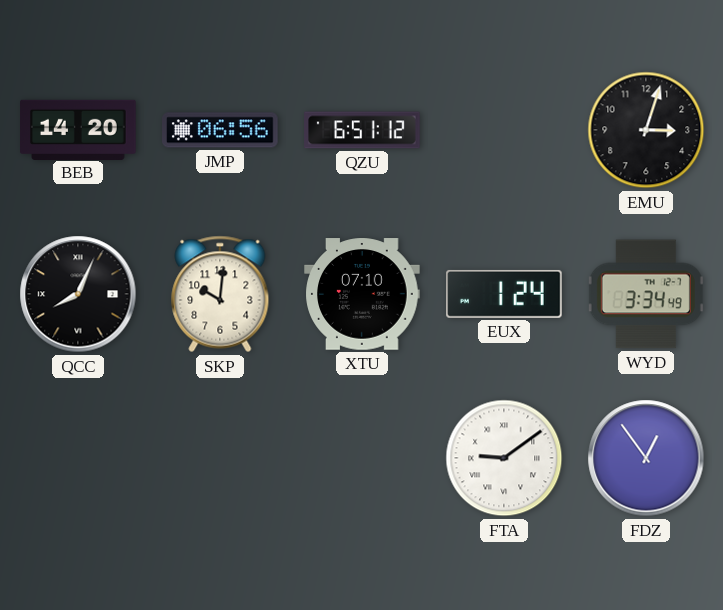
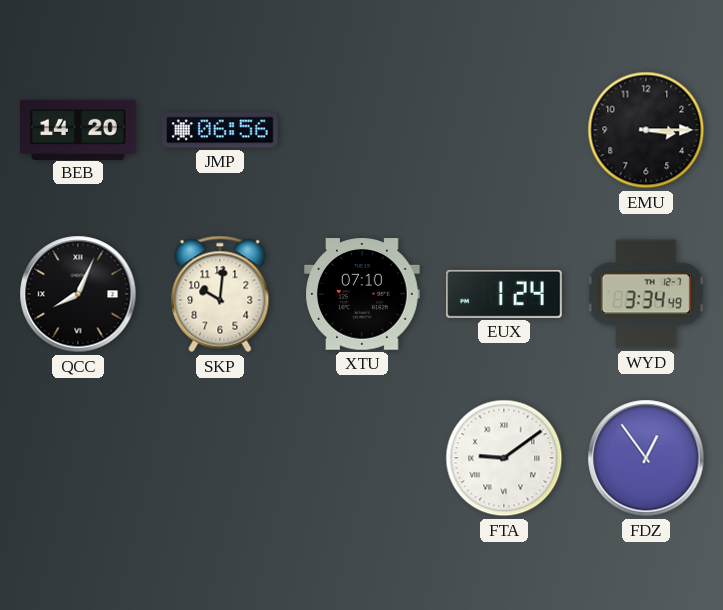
QZU: 6:51 -> none
EMU: 3:03 -> 3:15
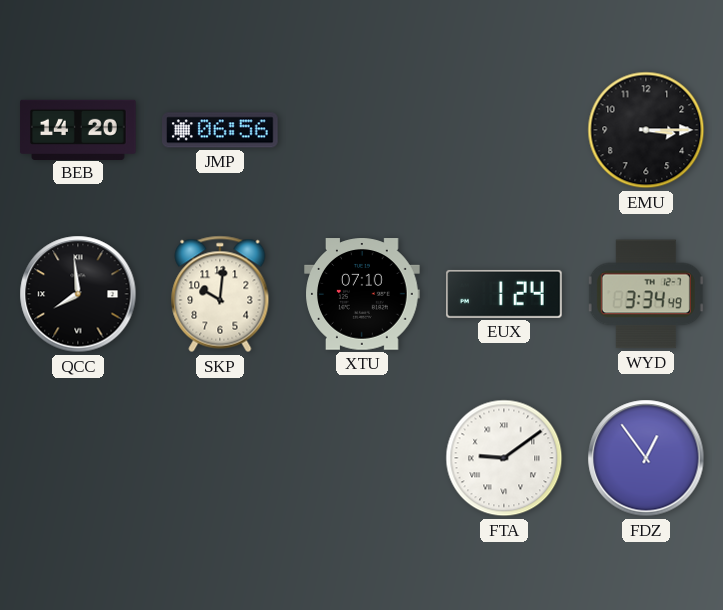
QCC: 8:04 -> 7:59
